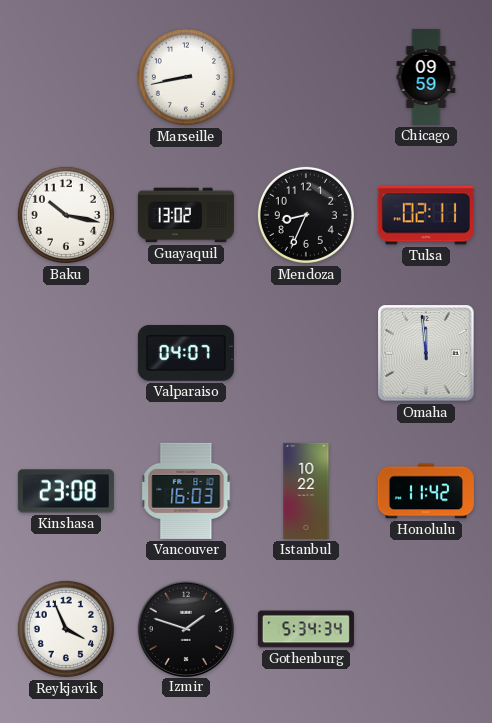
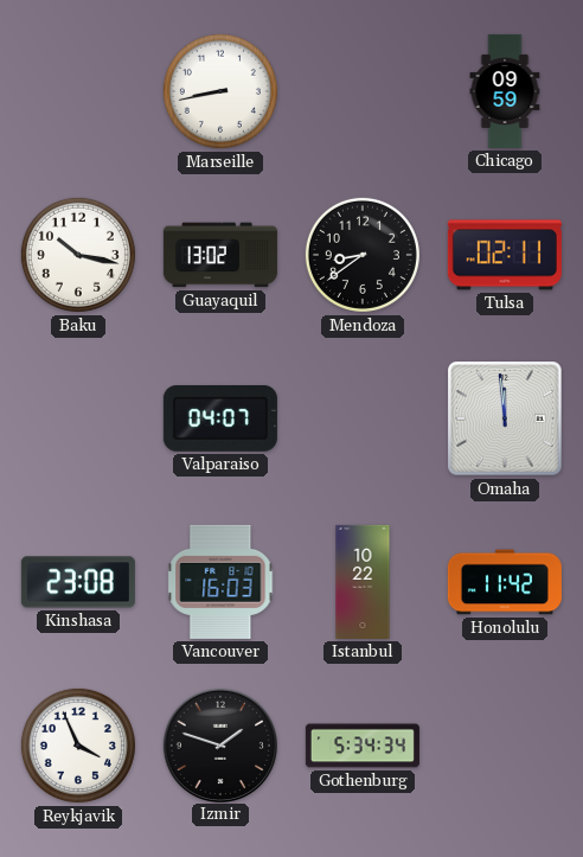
Mendoza: 8:34 -> 8:39
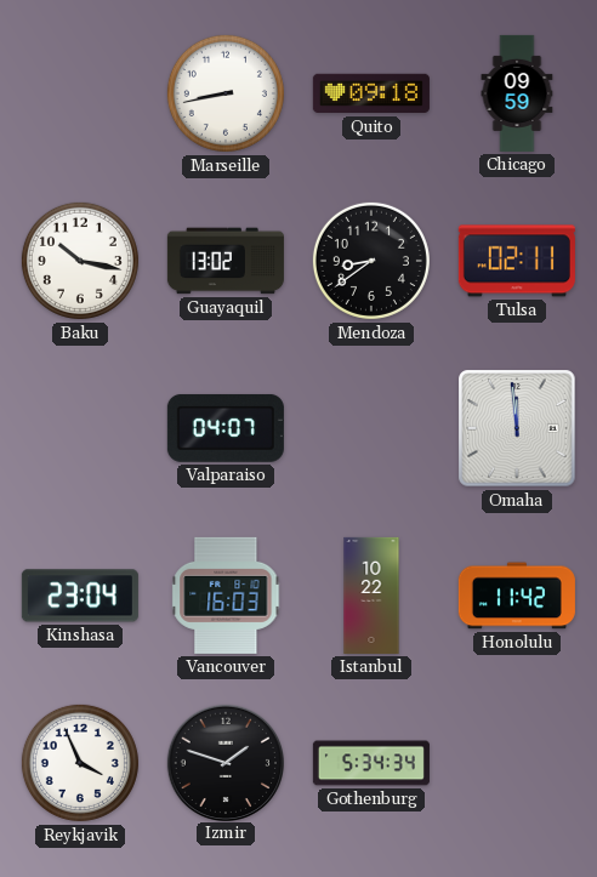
Quito: none -> 09:18
Kinshasa: 23:08 -> 23:04
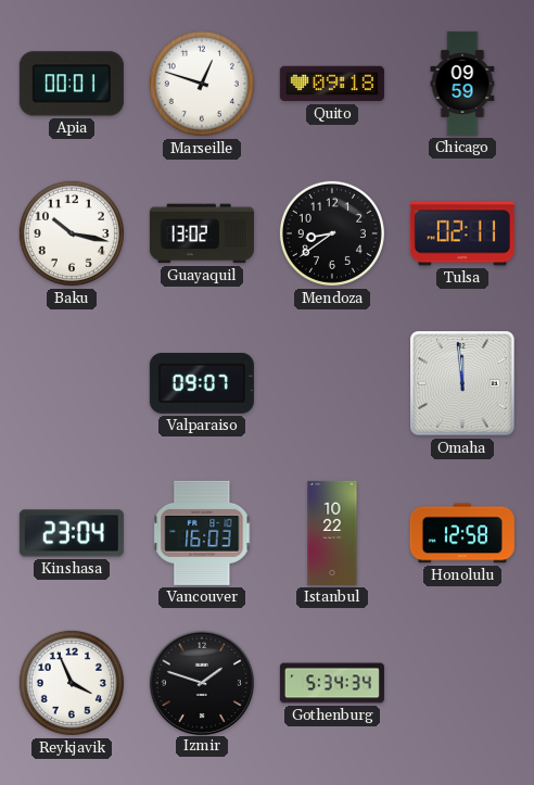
Apia: none -> 00:01
Marseille: 8:43 -> 12:48
Valparaiso: 04:07 -> 09:07
Honolulu: 11:42 -> 12:58
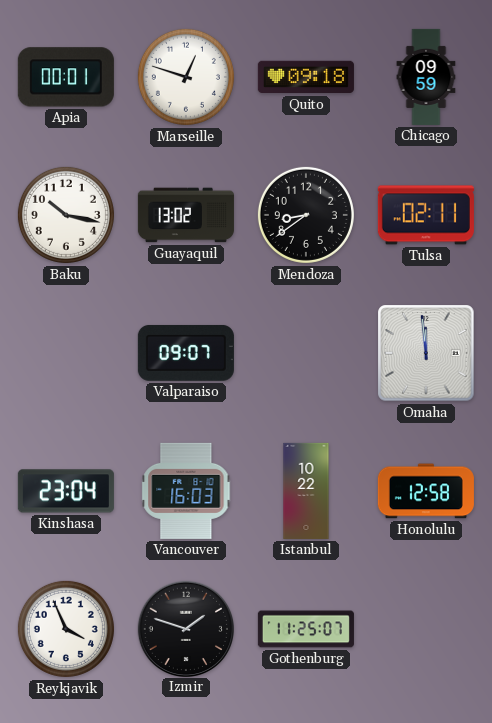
Gothenburg: 5:34 -> 11:25
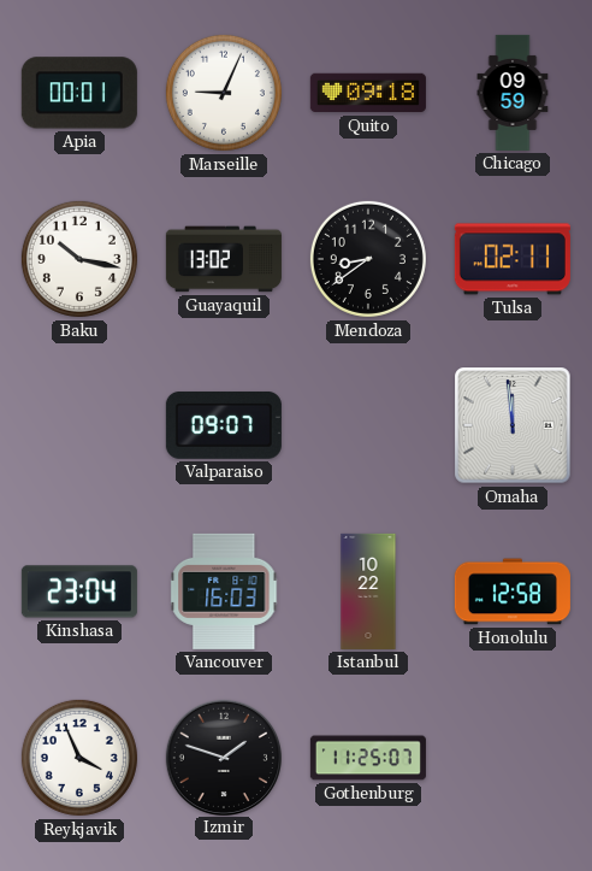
Marseille: 12:48 -> 9:04
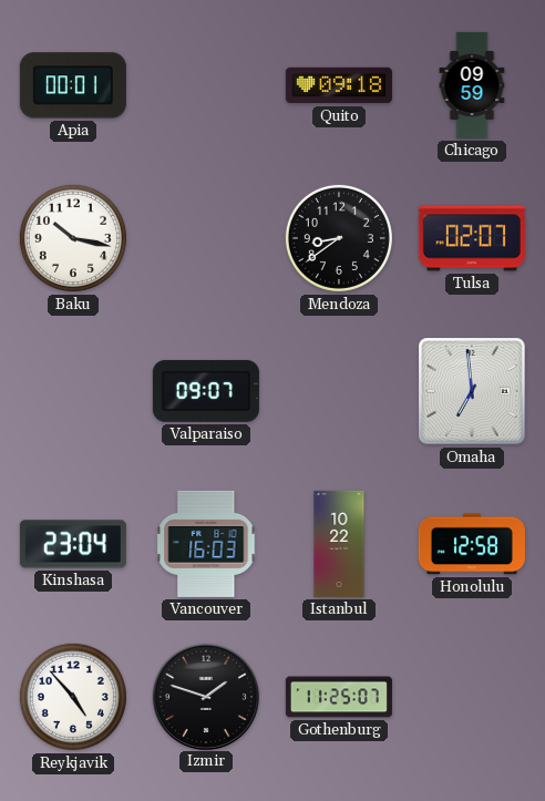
Marseille: 9:04 -> none
Guayaquil: 13:02 -> none
Tulsa: 02:11 -> 02:07
Omaha: 11:59 -> 6:59
Reykjavik: 3:56 -> 4:53
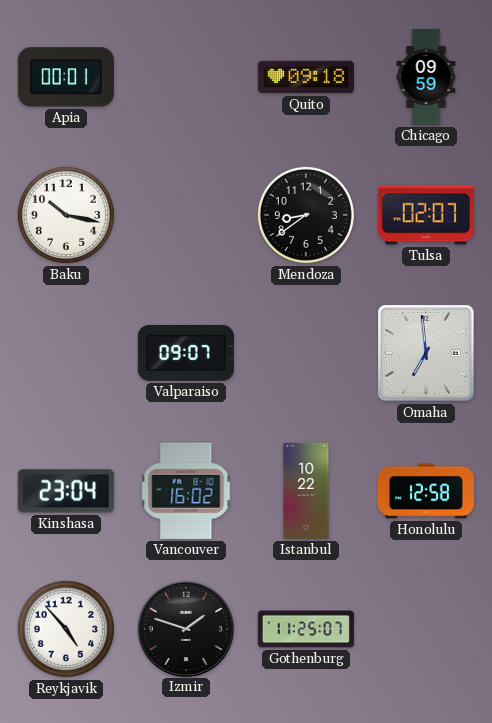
Vancouver: 16:03 -> 16:02
